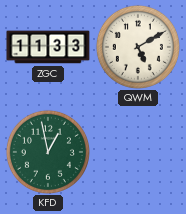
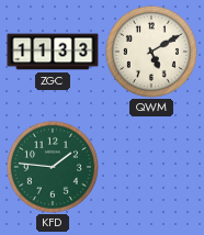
KFD: 12:58 -> 1:46
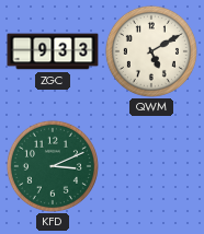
ZGC: 11:33 -> 9:33
KFD: 1:46 -> 3:11
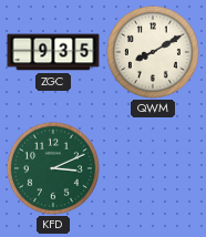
ZGC: 9:33 -> 9:35
QWM: 5:10 -> 8:10
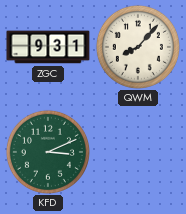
ZGC: 9:35 -> 9:31
QWM: 8:10 -> 8:07
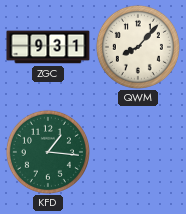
KFD: 3:11 -> 1:16
